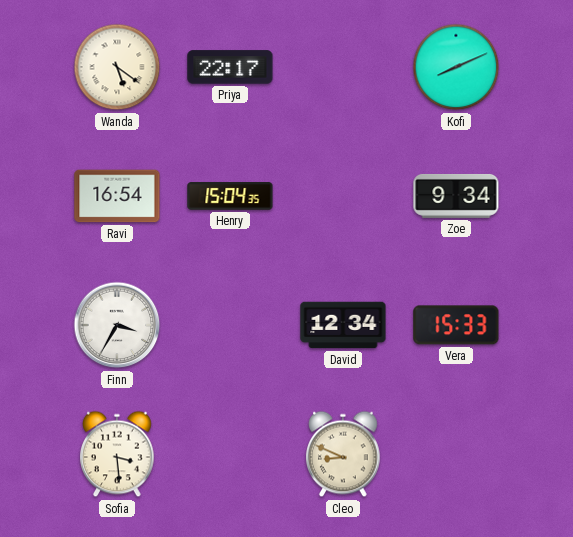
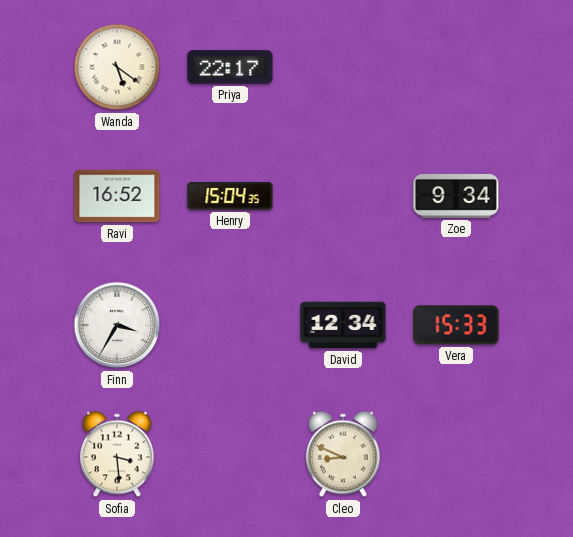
Kofi: 8:11 -> none
Ravi: 16:54 -> 16:52
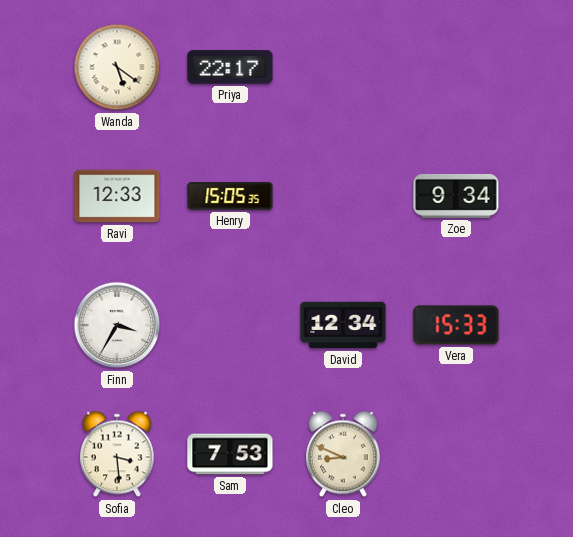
Ravi: 16:52 -> 12:33
Henry: 15:04 -> 15:05
Sam: none -> 7:53
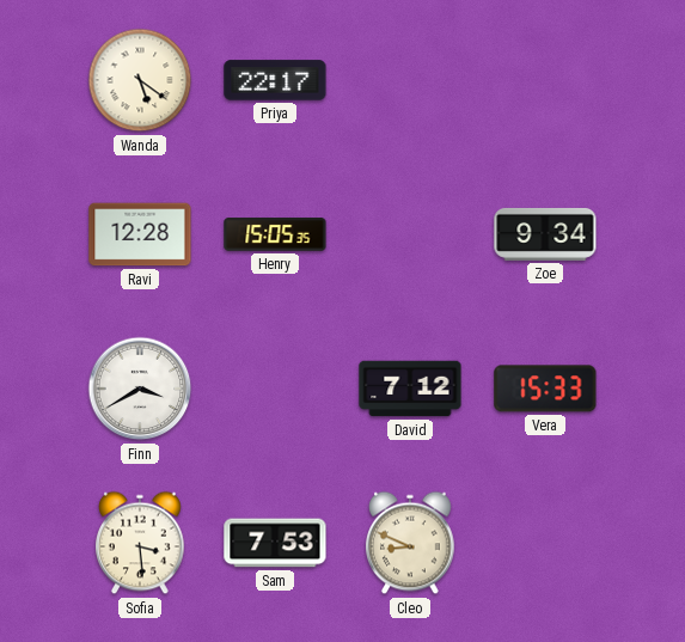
Ravi: 12:33 -> 12:28
Finn: 3:35 -> 3:40
David: 12:34 -> 7:12
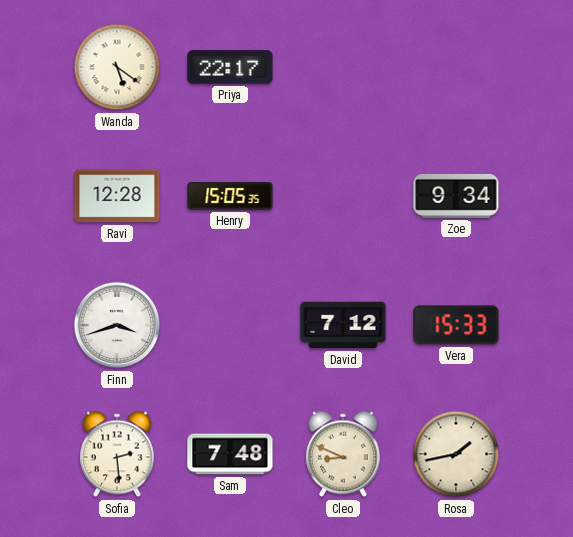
Finn: 3:40 -> 3:42
Sofia: 3:29 -> 2:29
Sam: 7:53 -> 7:48
Rosa: none -> 1:43
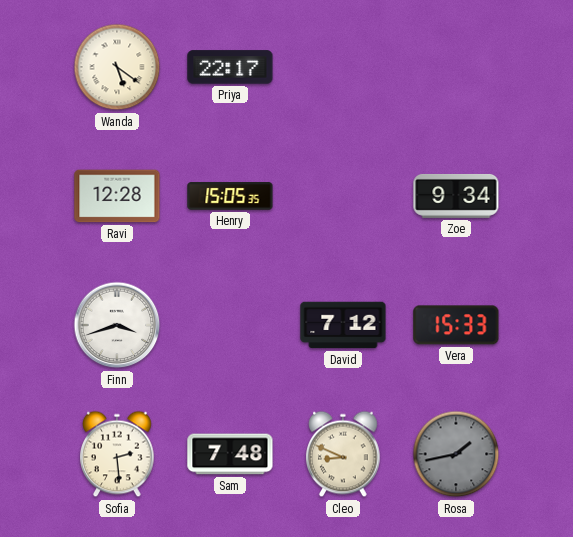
Rosa dial: cream -> grey
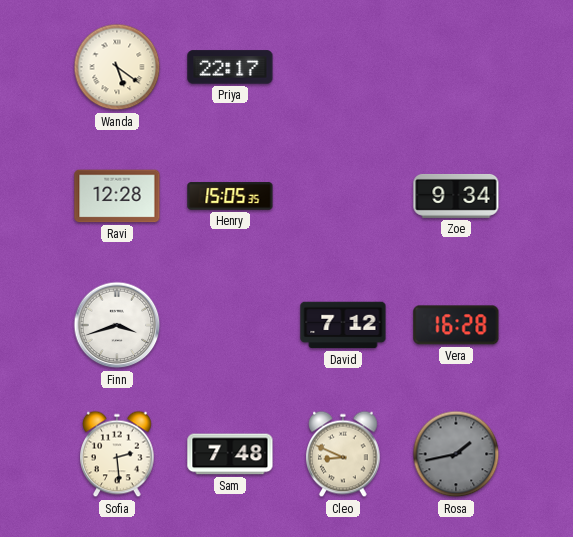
Vera: 15:33 -> 16:28
